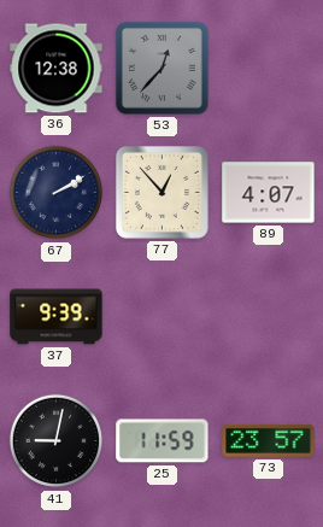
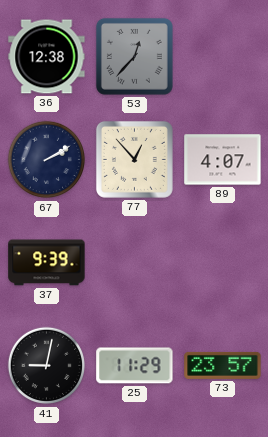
25: 11:59 -> 11:29
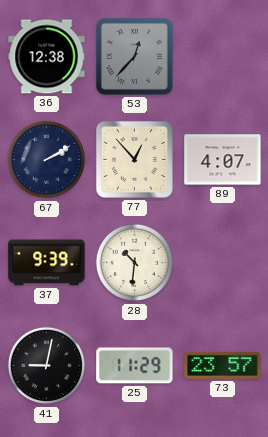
28: none -> 10:31
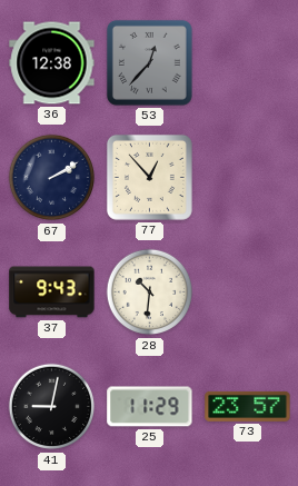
89: 4:07 -> none
37: 9:39 -> 9:43
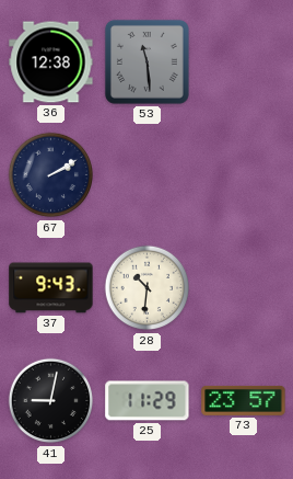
53: 12:37 -> 11:29
77: 12:53 -> none
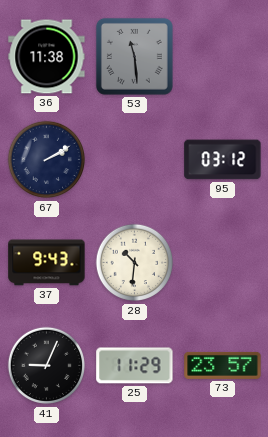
36: 12:38 -> 11:38
95: none -> 03:12
41: 9:02 -> 9:04
